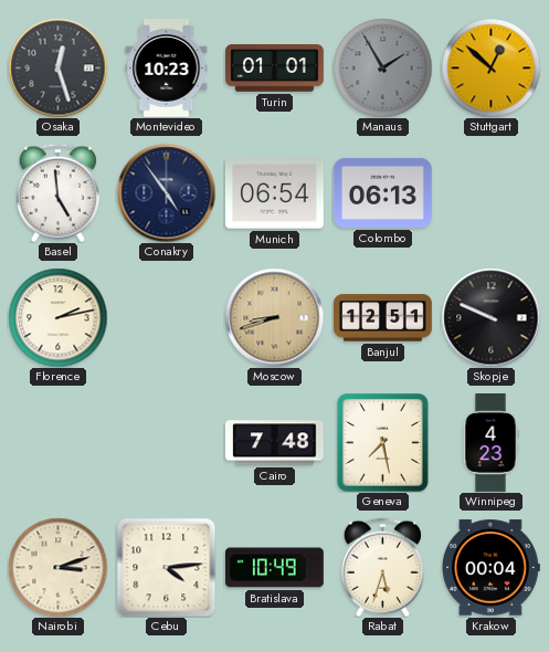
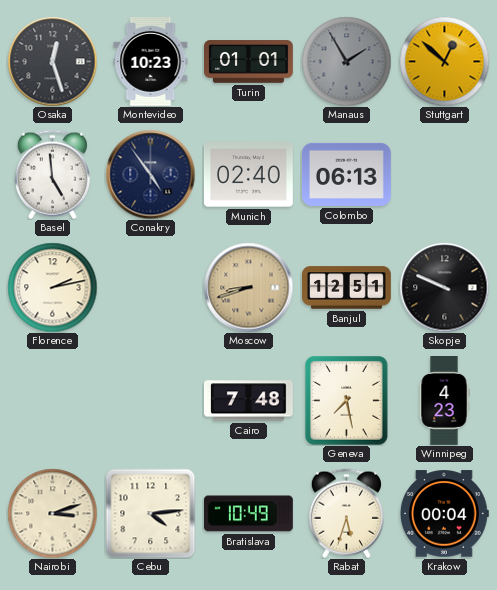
Munich: 06:54 -> 02:40
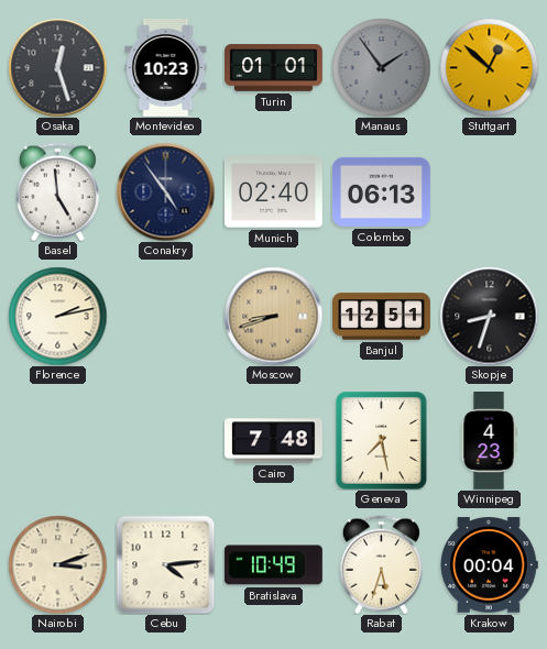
Manaus: 1:55 -> 1:54
Skopje: 9:49 -> 8:33
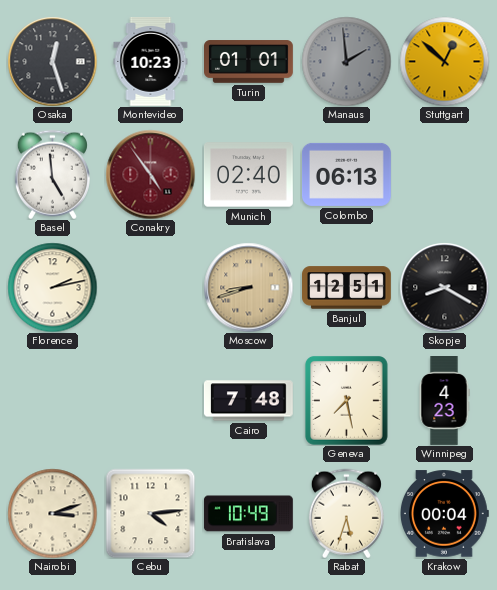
Manaus: 1:54 -> 1:59
Conakry dial: navy -> burgundy
Skopje: 8:33 -> 8:20
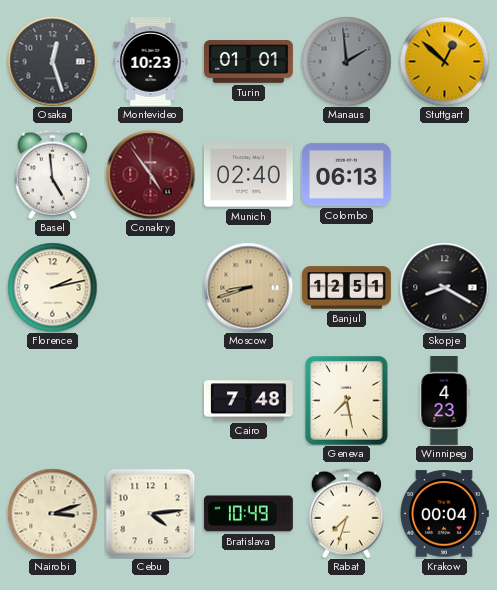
Rabat: 5:33 -> 7:33
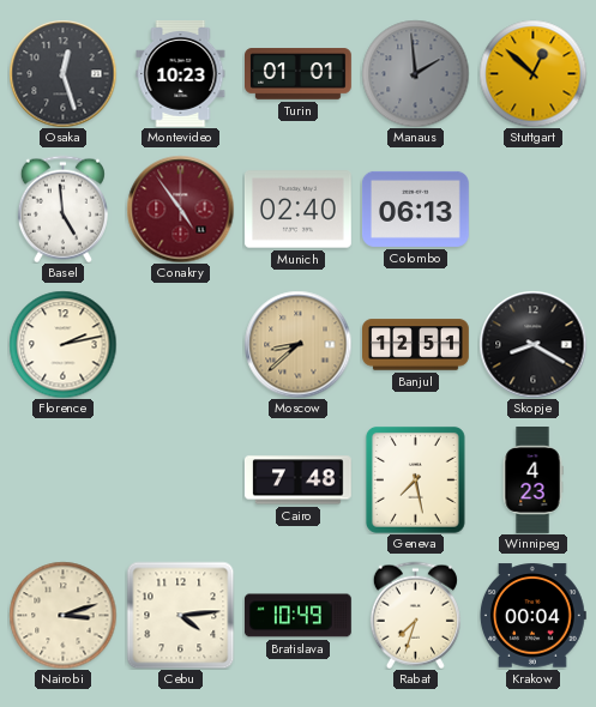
Moscow: 8:42 -> 8:38
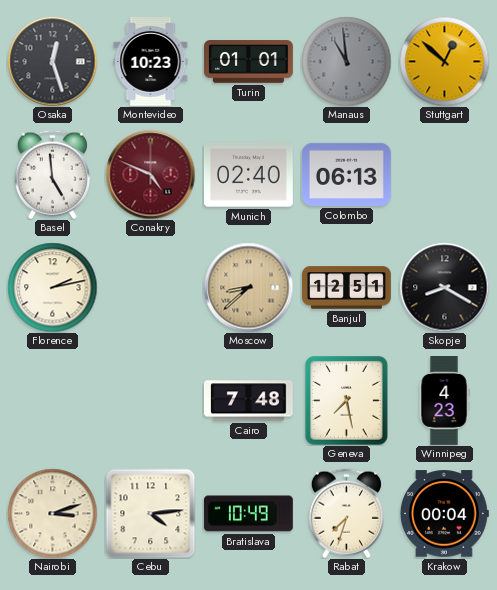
Manaus: 1:59 -> 10:59
Conakry: 4:54 -> 4:49
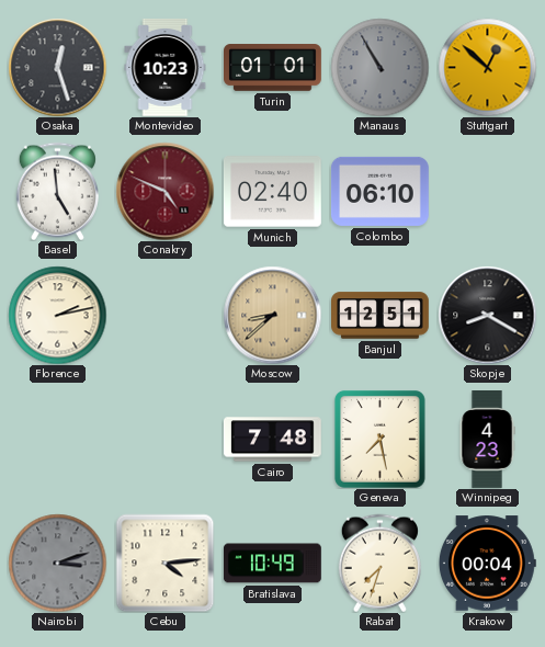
Manaus: 10:59 -> 10:55
Colombo: 06:13 -> 06:10
Nairobi dial: cream -> grey
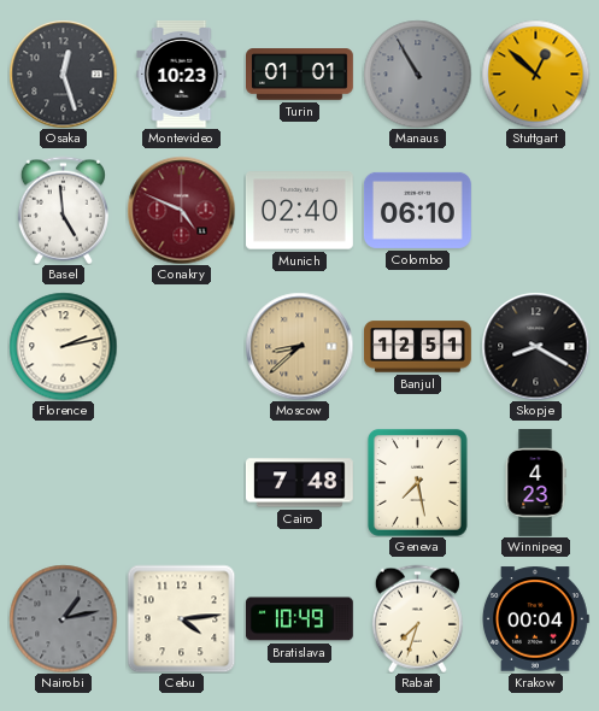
Nairobi: 3:12 -> 1:13
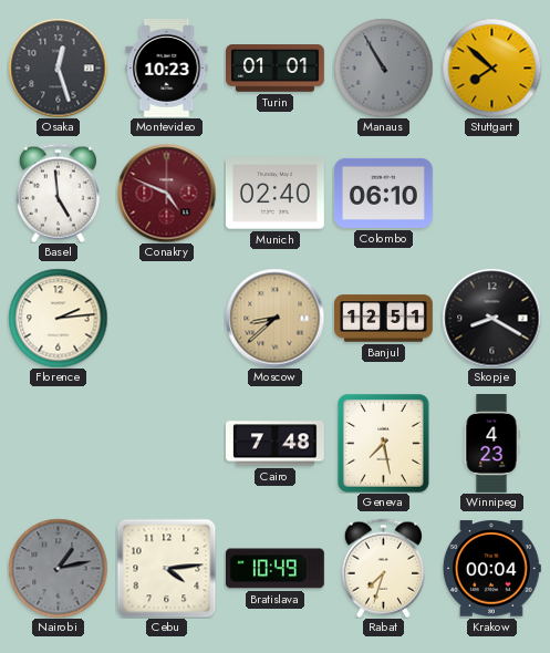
Stuttgart: 12:52 -> 7:52
Florence: 2:13 -> 2:14
